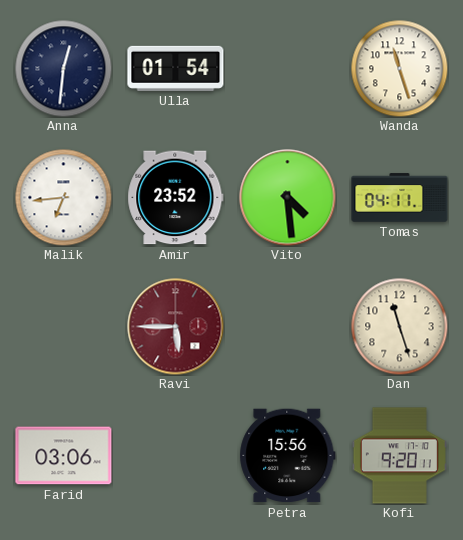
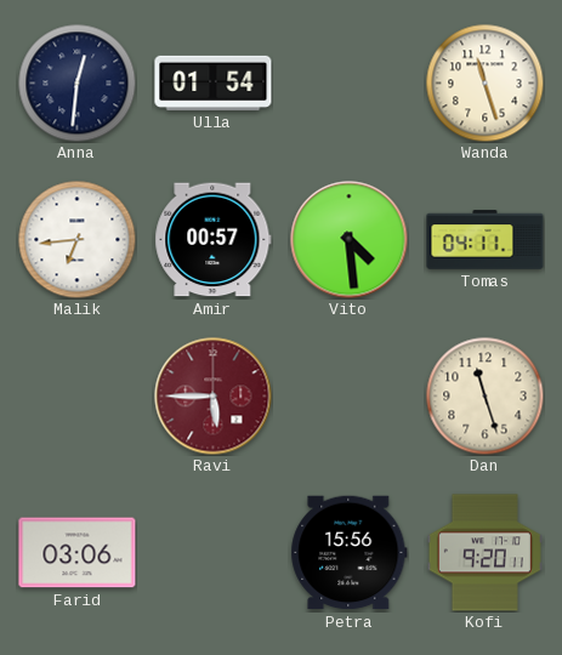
Amir: 23:52 -> 00:57
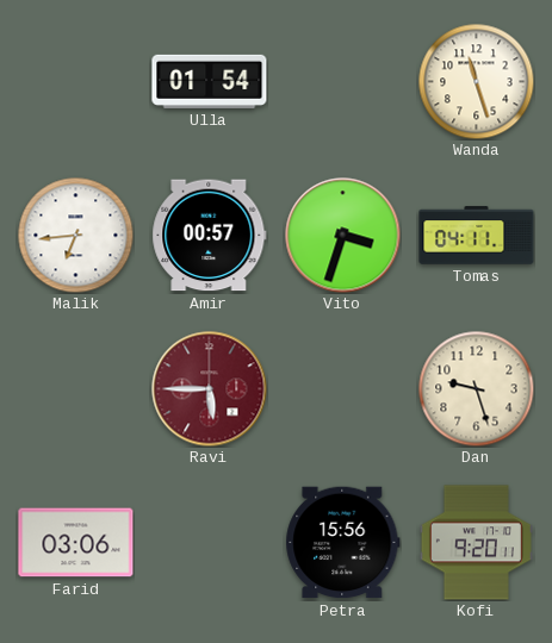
Anna: 12:31 -> none
Vito: 4:29 -> 3:33
Dan: 11:27 -> 9:27
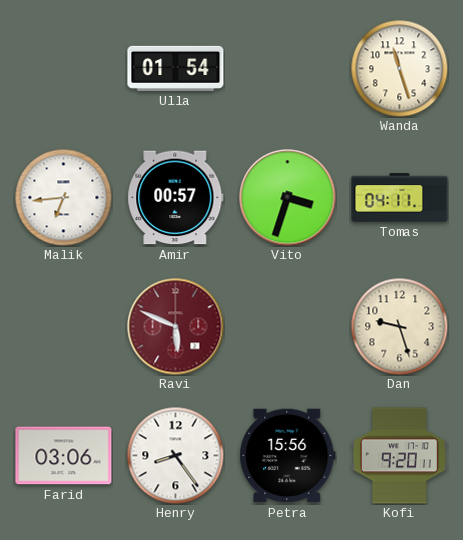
Ravi: 5:45 -> 5:49
Henry: none -> 8:24
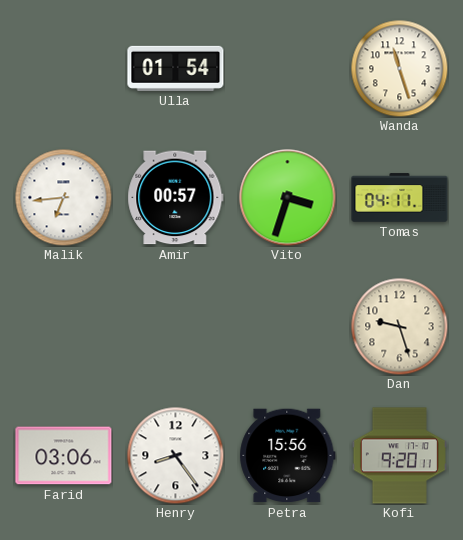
Ravi: 5:49 -> none
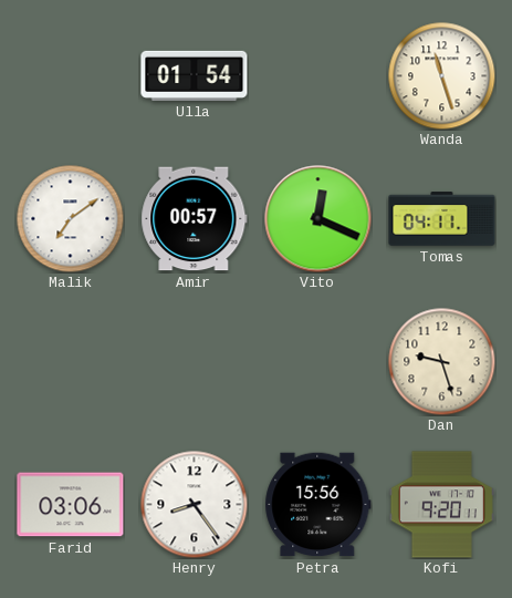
Malik: 6:44 -> 7:09
Vito: 3:33 -> 12:19
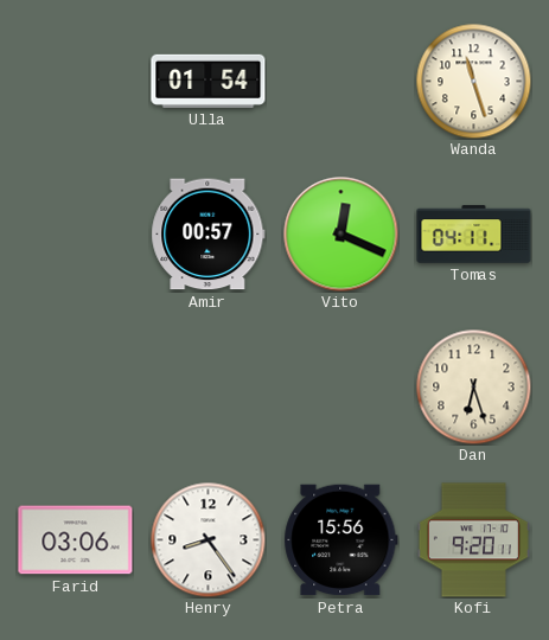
Malik: 7:09 -> none
Dan: 9:27 -> 6:27
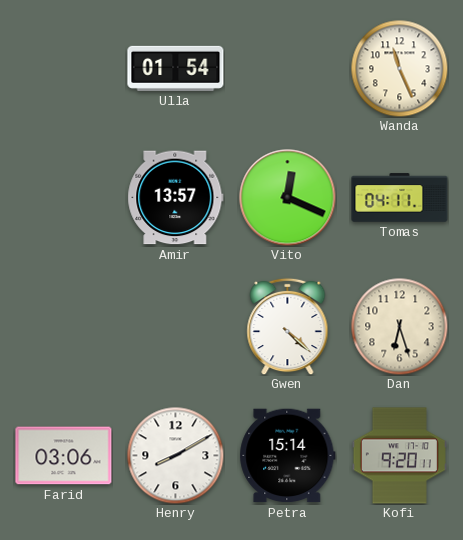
Wanda: 11:27 -> 11:26
Amir: 00:57 -> 13:57
Gwen: none -> 4:22
Henry: 8:24 -> 8:10
Petra: 15:56 -> 15:14
